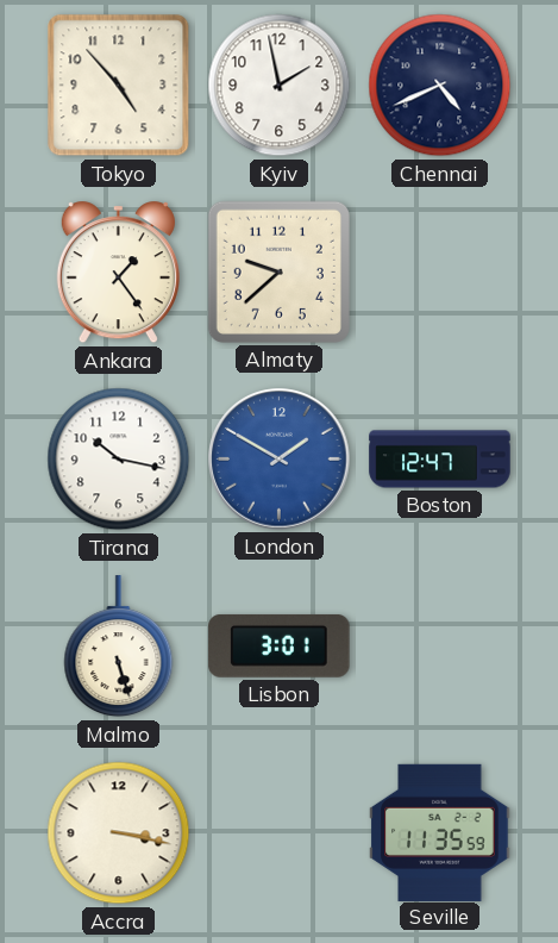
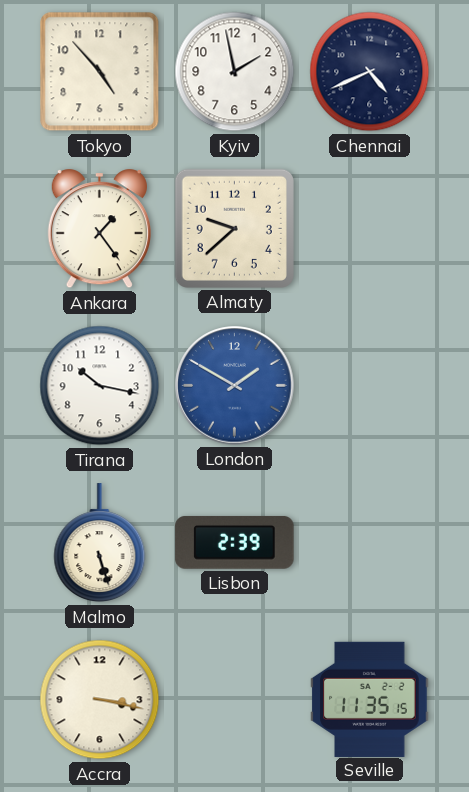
Boston: 12:47 -> none
Lisbon: 3:01 -> 2:39
Seville: 11:35:59 -> 11:35:15
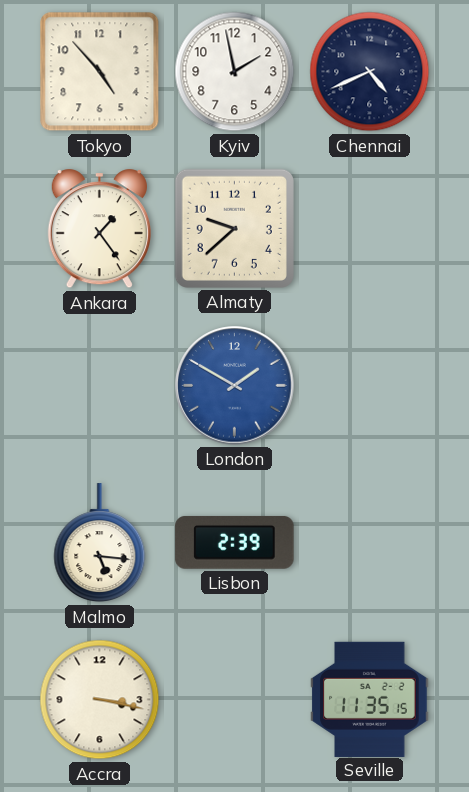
Tirana: 10:17 -> none
Malmo: 5:27 -> 5:16
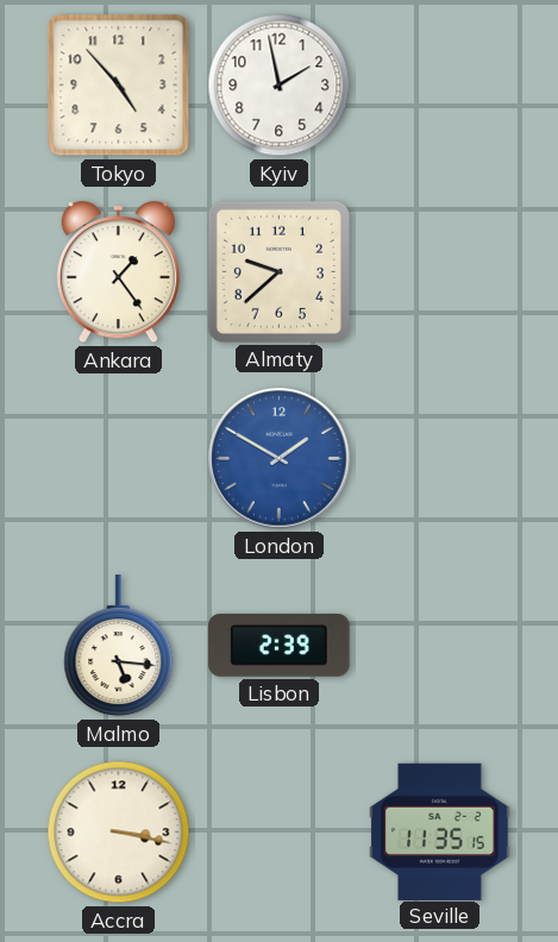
Chennai: 4:41 -> none
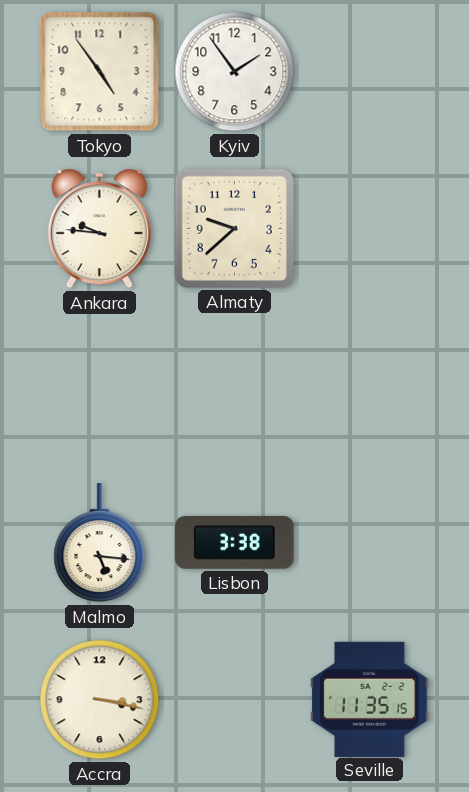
Tokyo: 4:53 -> 4:54
Kyiv: 1:58 -> 1:54
Ankara: 1:24 -> 9:46
London: 1:50 -> none
Lisbon: 2:39 -> 3:38
